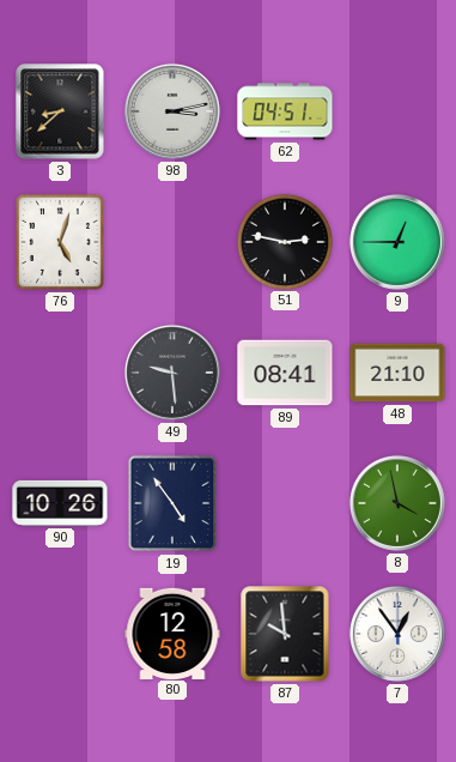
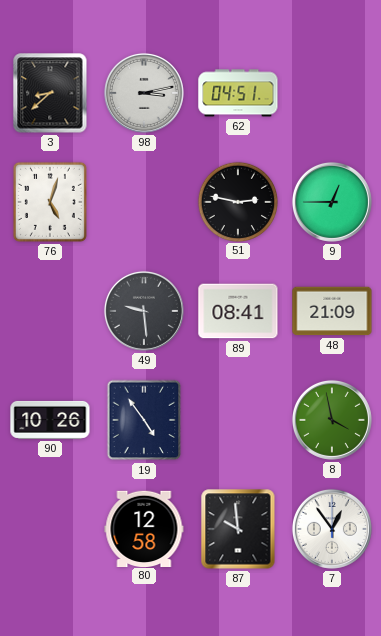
48: 21:10 -> 21:09
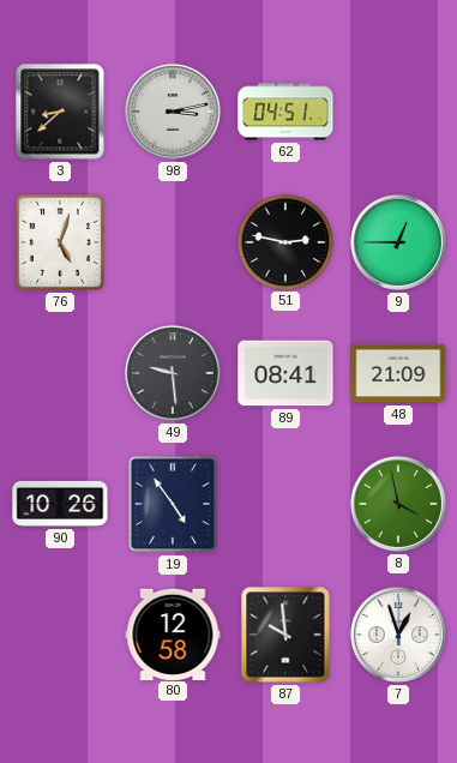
7: 12:54 -> 12:57
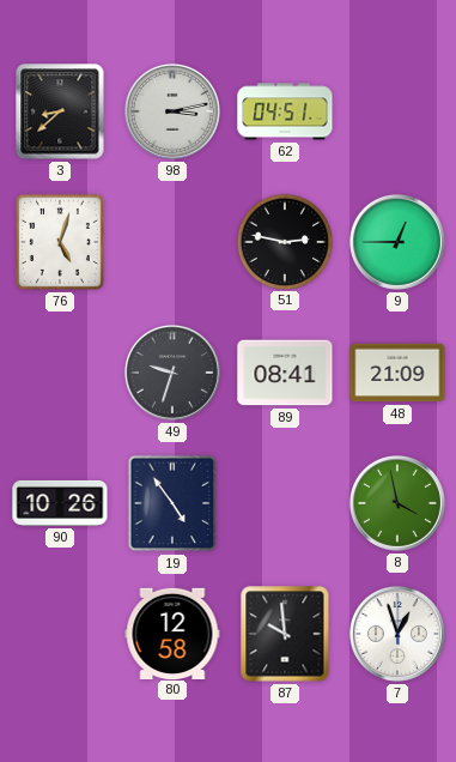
49: 9:29 -> 9:33
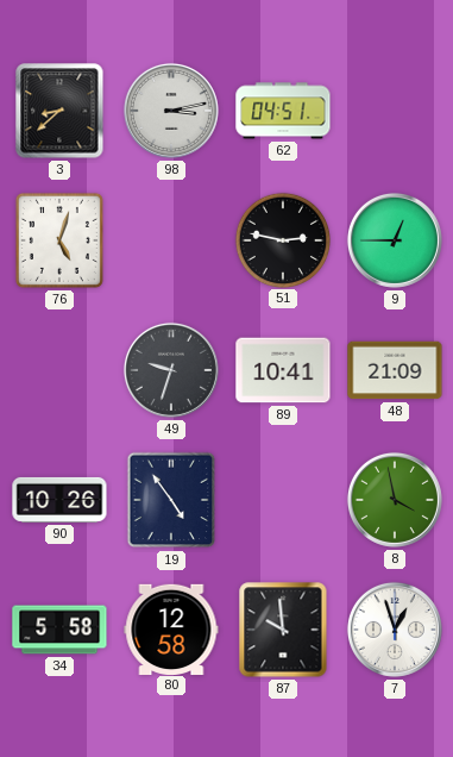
89: 08:41 -> 10:41
34: none -> 5:58
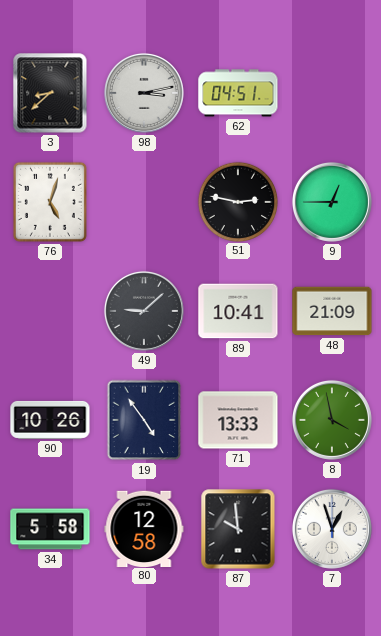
49: 9:33 -> 9:08
71: none -> 13:33
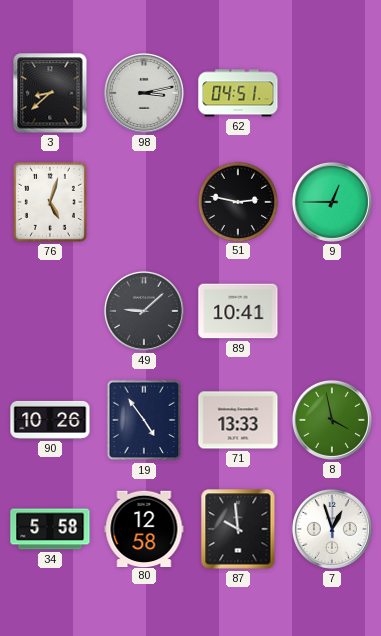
48: 21:09 -> none
